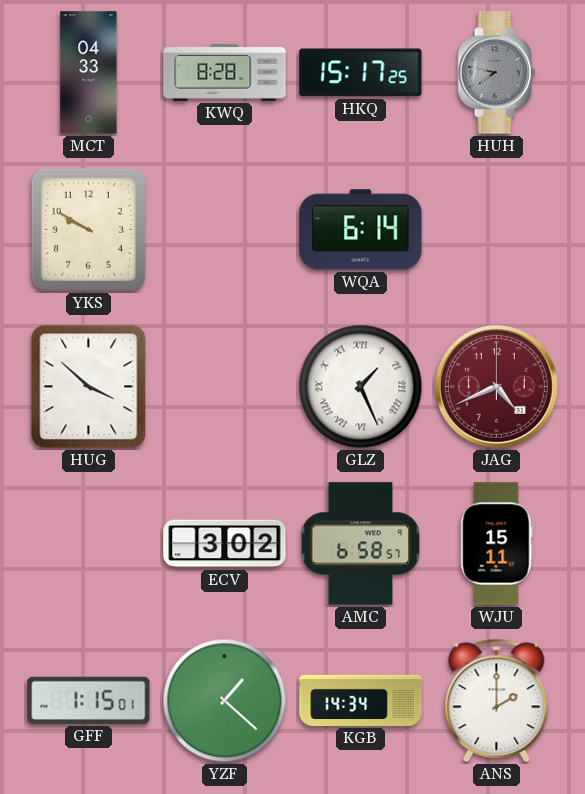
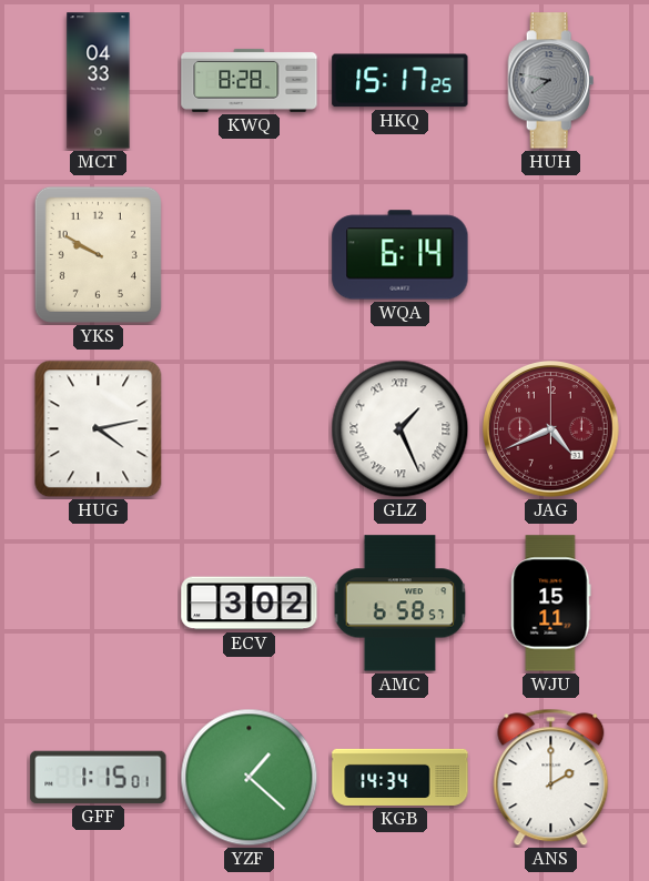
HUG: 3:52 -> 4:13
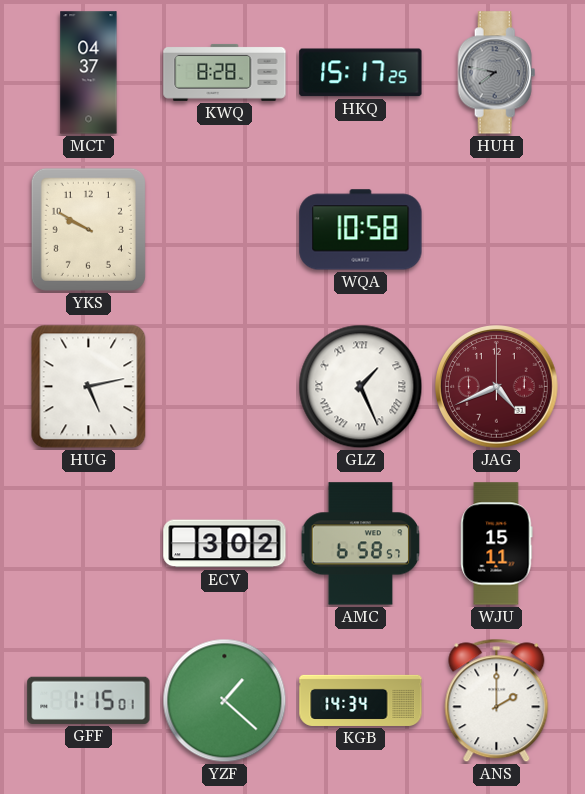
MCT: 04:33 -> 04:37
WQA: 6:14 -> 10:58
HUG: 4:13 -> 5:13
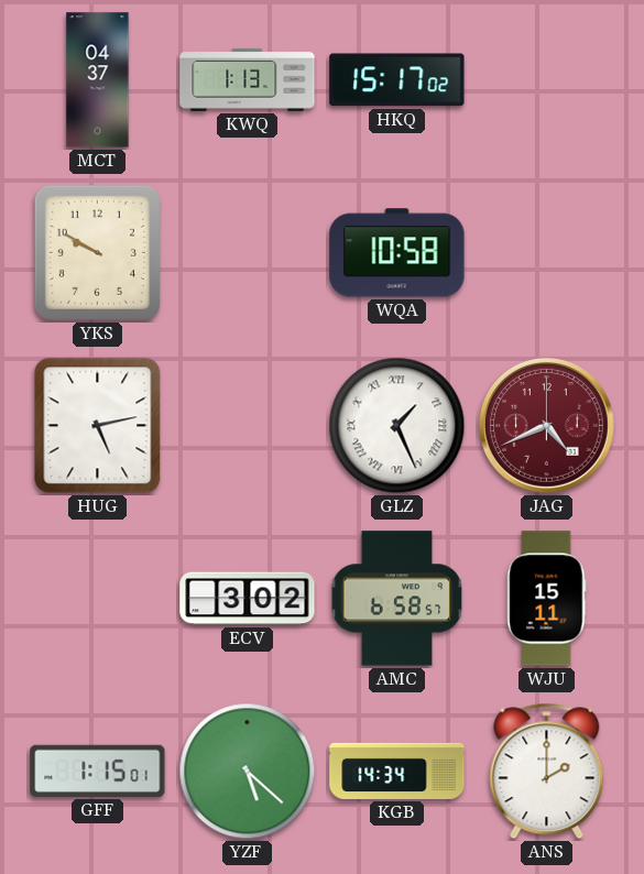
KWQ: 8:28 -> 1:13
HKQ: 15:17:25 -> 15:17:02
HUH: 7:47 -> none
YZF: 1:22 -> 5:22
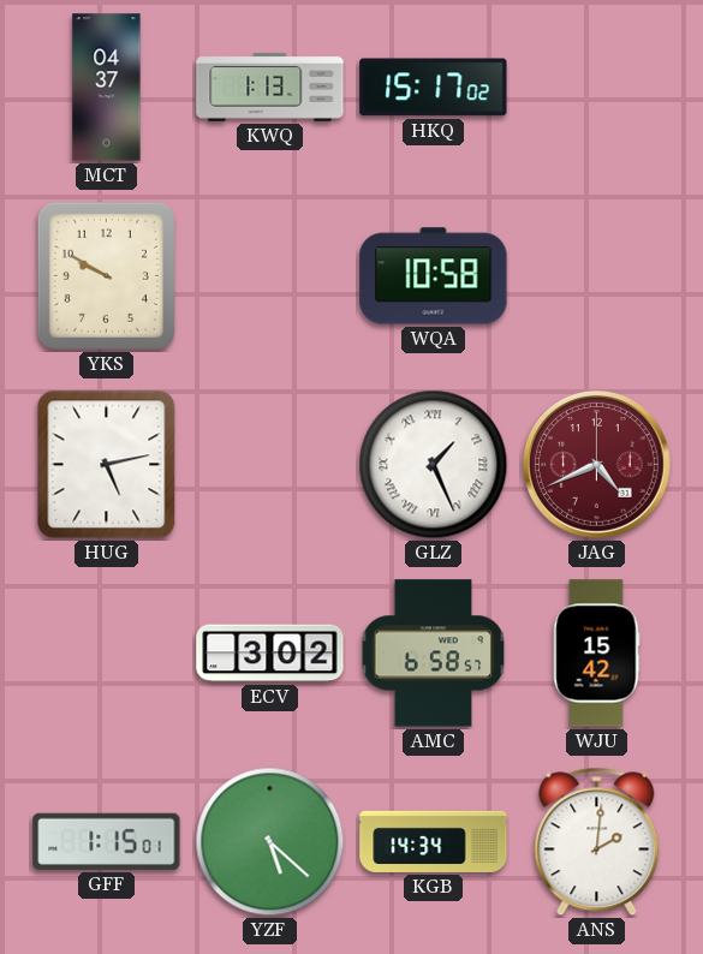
WJU: 15:11 -> 15:42
ANS: 2:00 -> 2:01
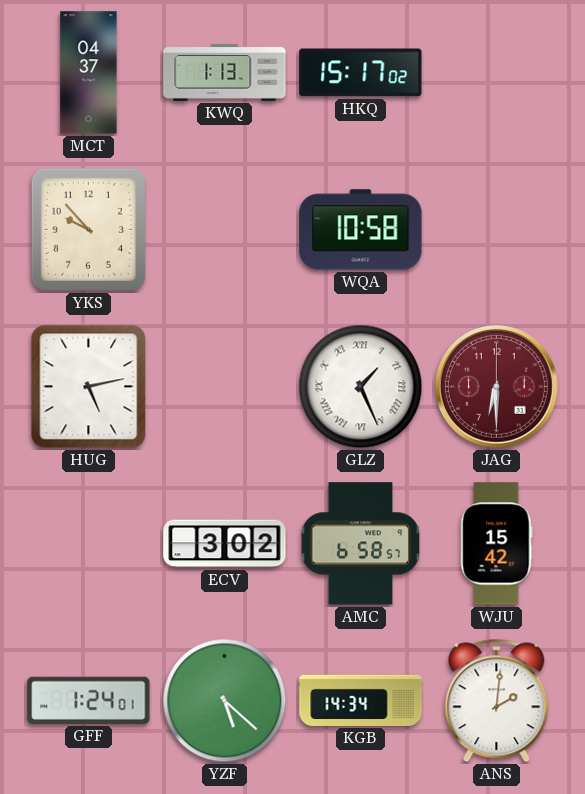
YKS: 9:50 -> 9:53
JAG: 4:41 -> 6:30
GFF: 1:15 -> 1:24
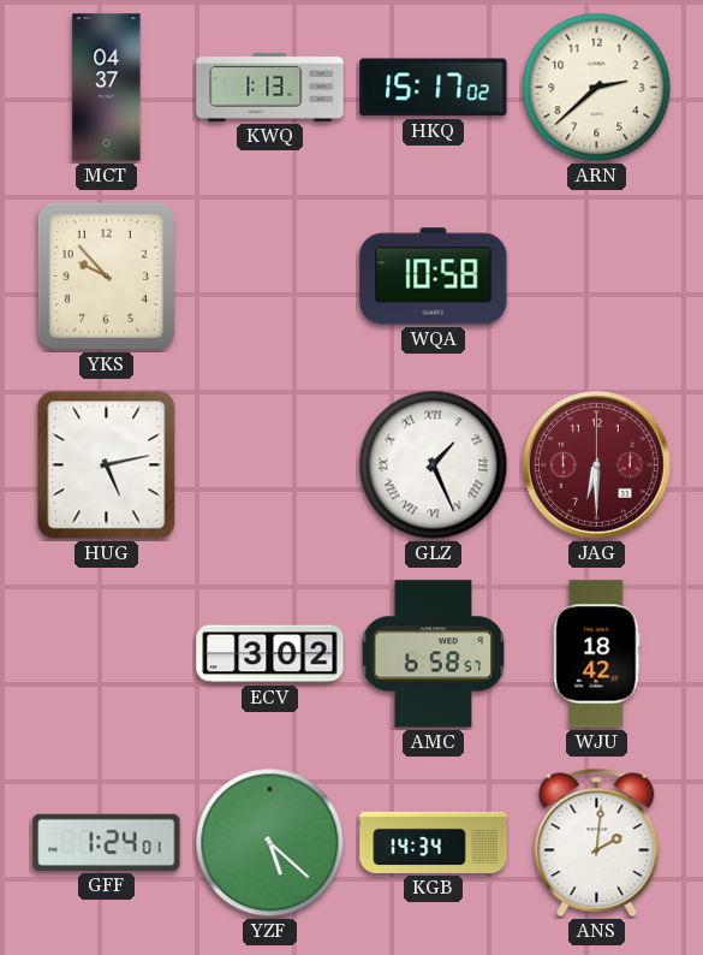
ARN: none -> 2:38
WJU: 15:42 -> 18:42
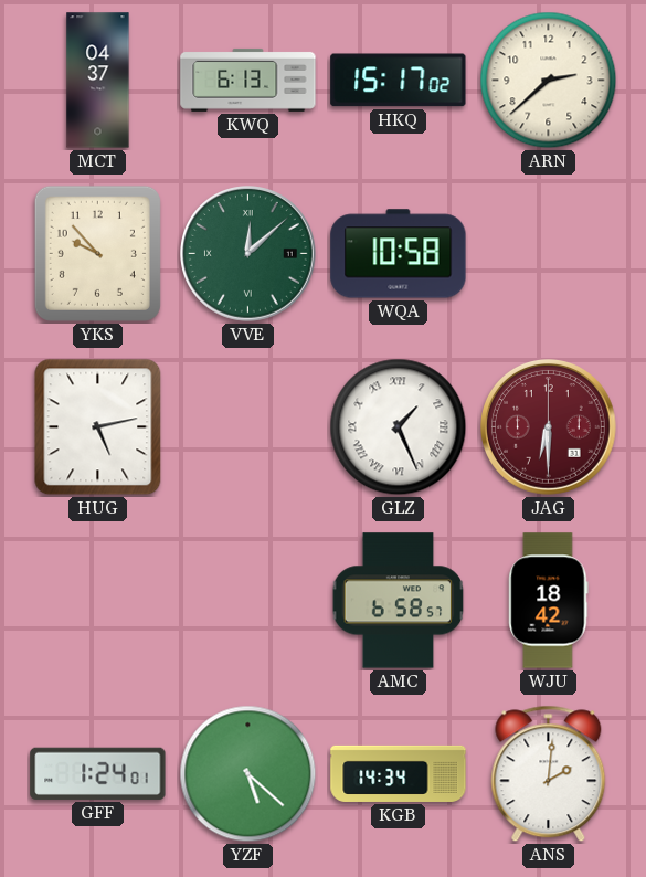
KWQ: 1:13 -> 6:13
VVE: none -> 12:08
ECV: 3:02 -> none
